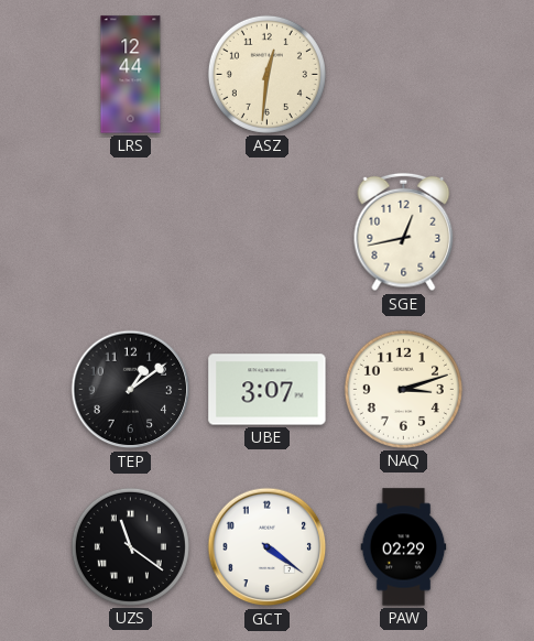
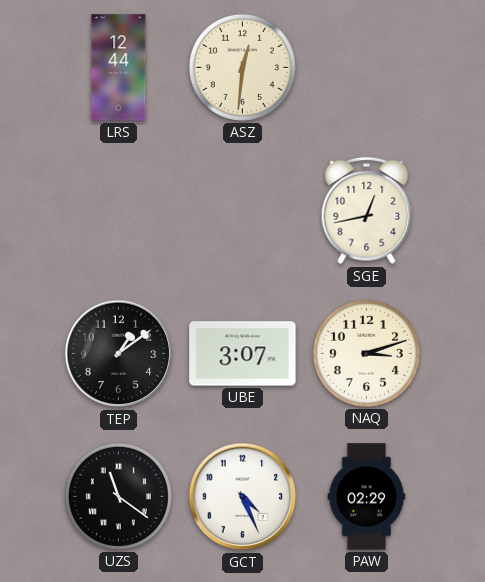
GCT: 4:21 -> 4:26
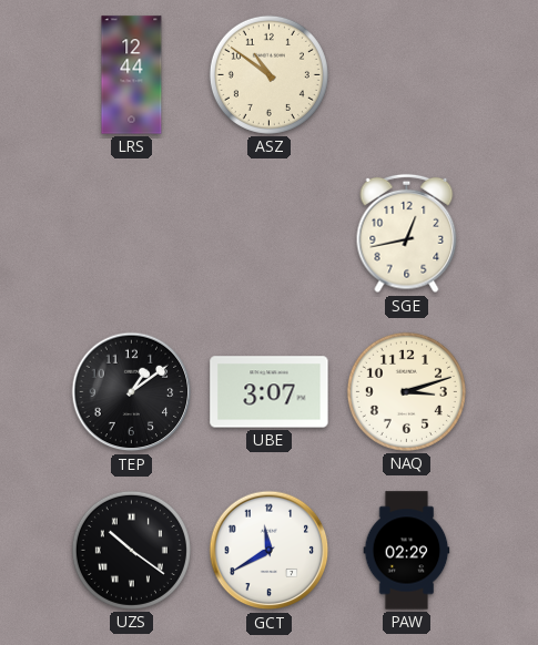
ASZ: 12:31 -> 10:51
UZS: 11:21 -> 10:21
GCT: 4:26 -> 11:40
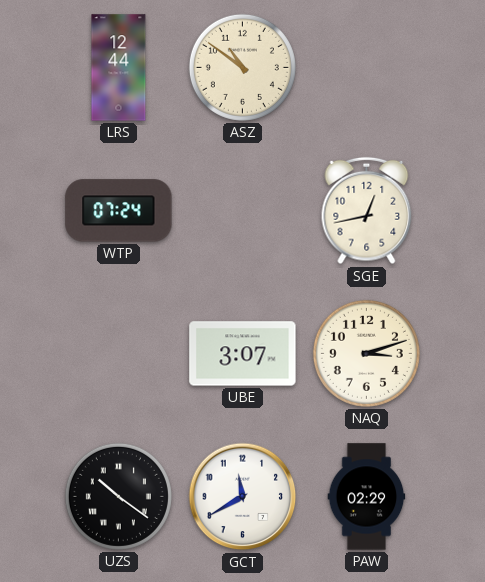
WTP: none -> 07:24
TEP: 1:09 -> none
